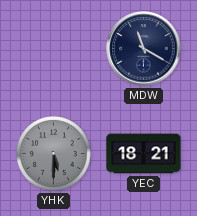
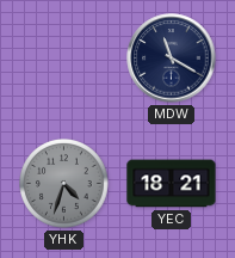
YHK: 5:30 -> 4:33
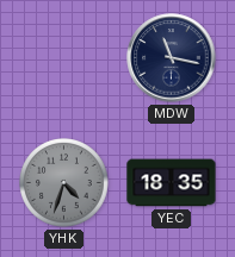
MDW: 11:20 -> 11:17
YEC: 18:21 -> 18:35
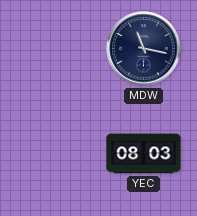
YHK: 4:33 -> none
YEC: 18:35 -> 08:03
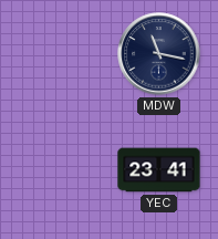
YEC: 08:03 -> 23:41
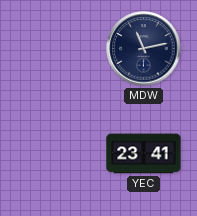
MDW: 11:17 -> 11:13
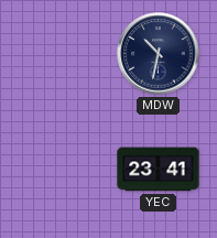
MDW: 11:13 -> 10:32
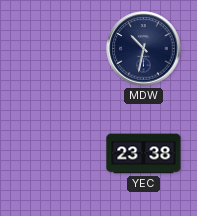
YEC: 23:41 -> 23:38
